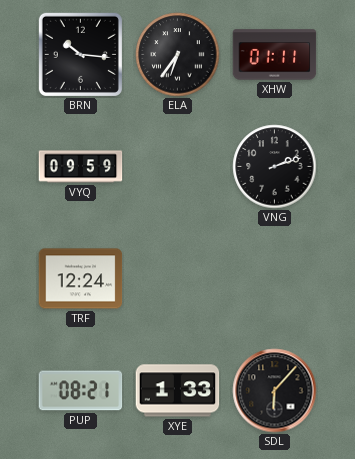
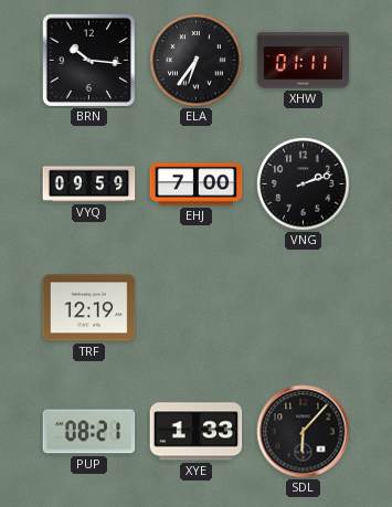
EHJ: none -> 7:00
TRF: 12:24 -> 12:19
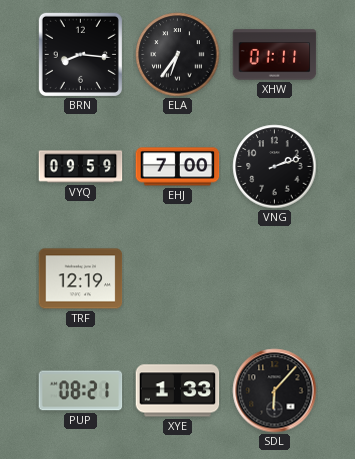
BRN: 10:16 -> 8:16
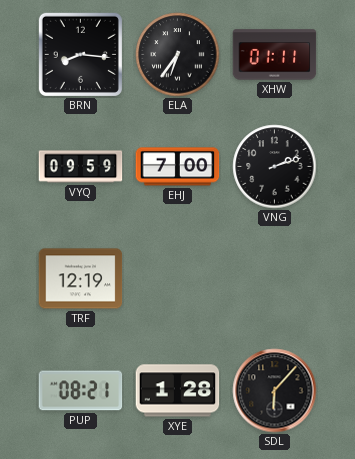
XYE: 1:33 -> 1:28
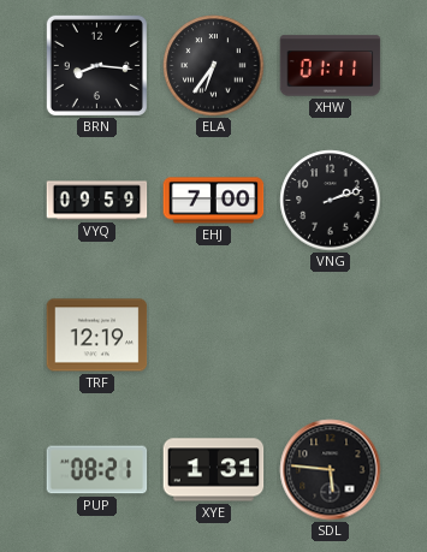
XYE: 1:28 -> 1:31
SDL: 6:07 -> 5:46
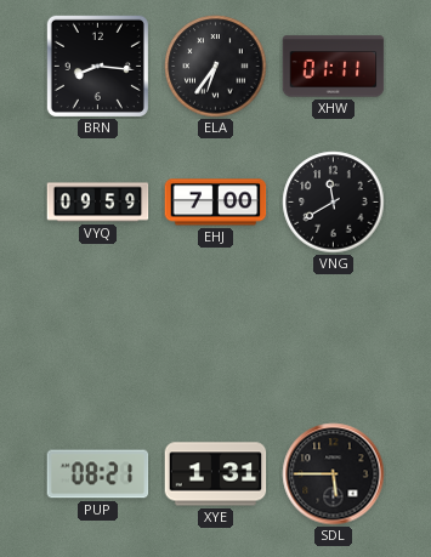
VNG: 2:12 -> 11:40
TRF: 12:19 -> none
SDL: 5:46 -> 5:45
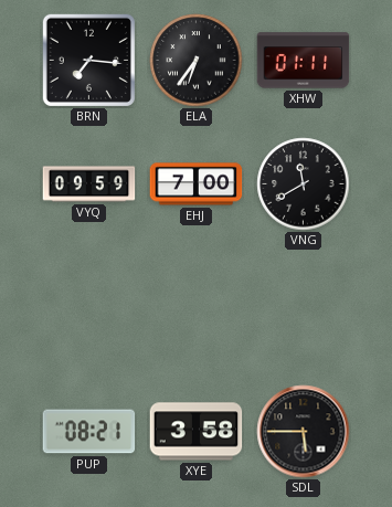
BRN: 8:16 -> 7:16
XYE: 1:31 -> 3:58
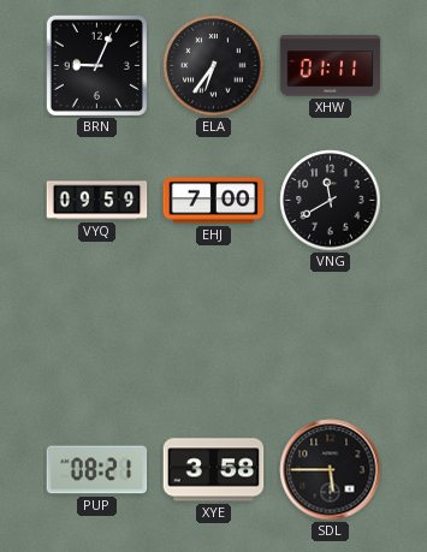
BRN: 7:16 -> 9:04
